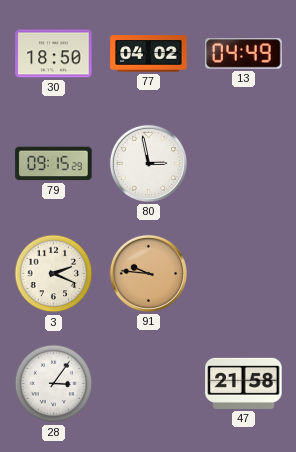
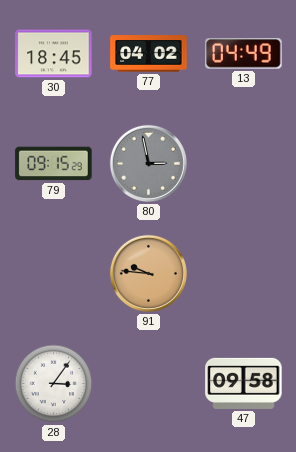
30: 18:50 -> 18:45
80 dial: white -> grey
3: 2:19 -> none
47: 21:58 -> 09:58
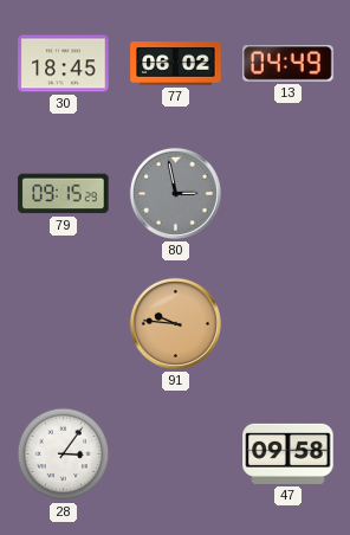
77: 04:02 -> 06:02
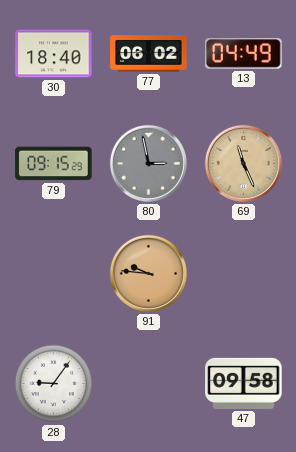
30: 18:45 -> 18:40
69: none -> 11:26
28: 3:06 -> 9:06
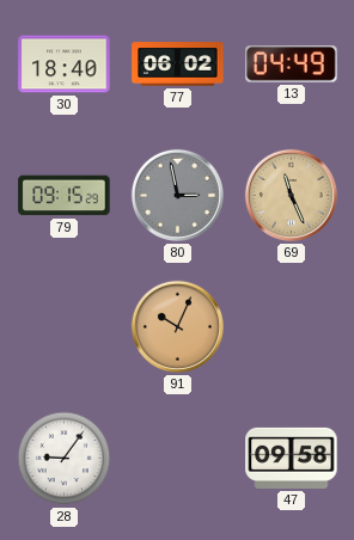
91: 9:46 -> 10:04
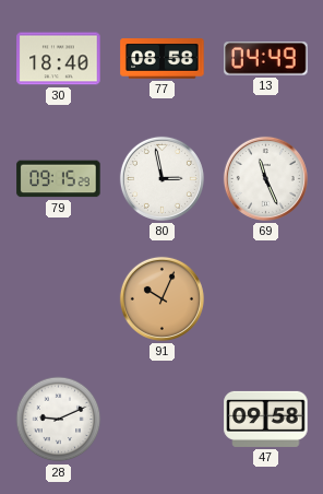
77: 06:02 -> 08:58
80 dial: grey -> white
69 dial: champagne -> white
28: 9:06 -> 9:11
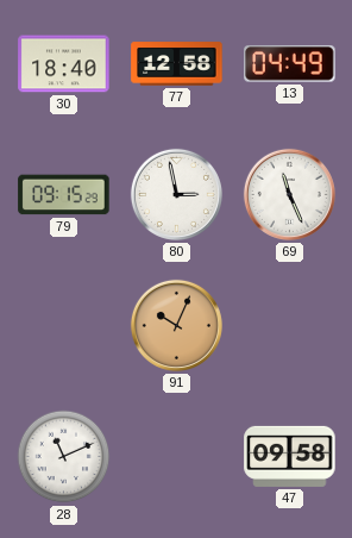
77: 08:58 -> 12:58
28: 9:11 -> 11:11
